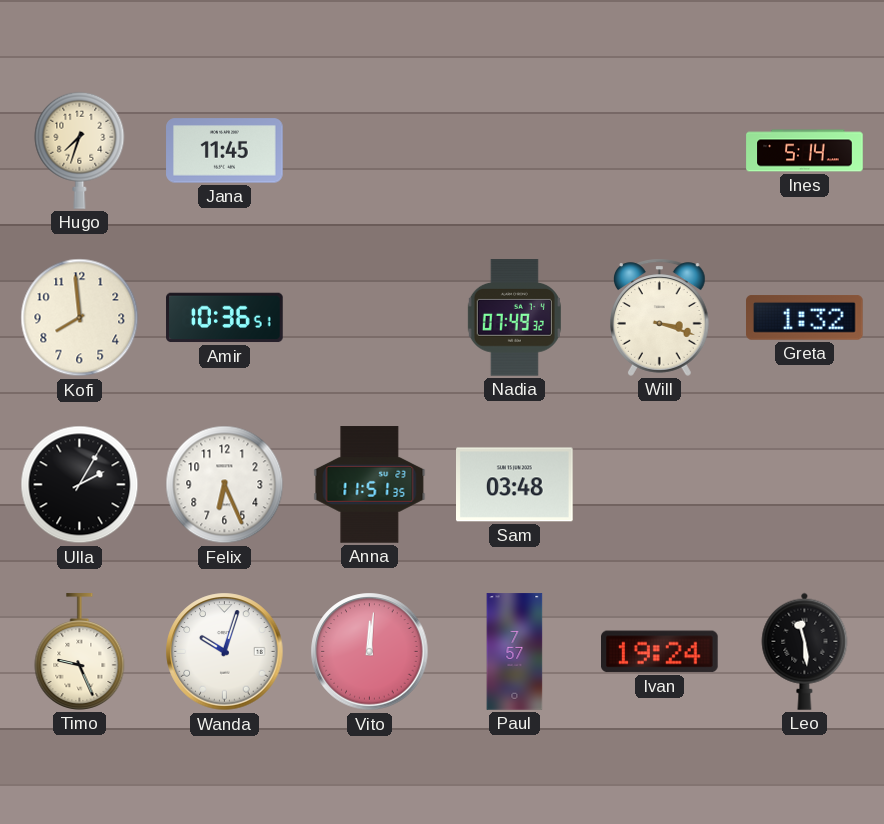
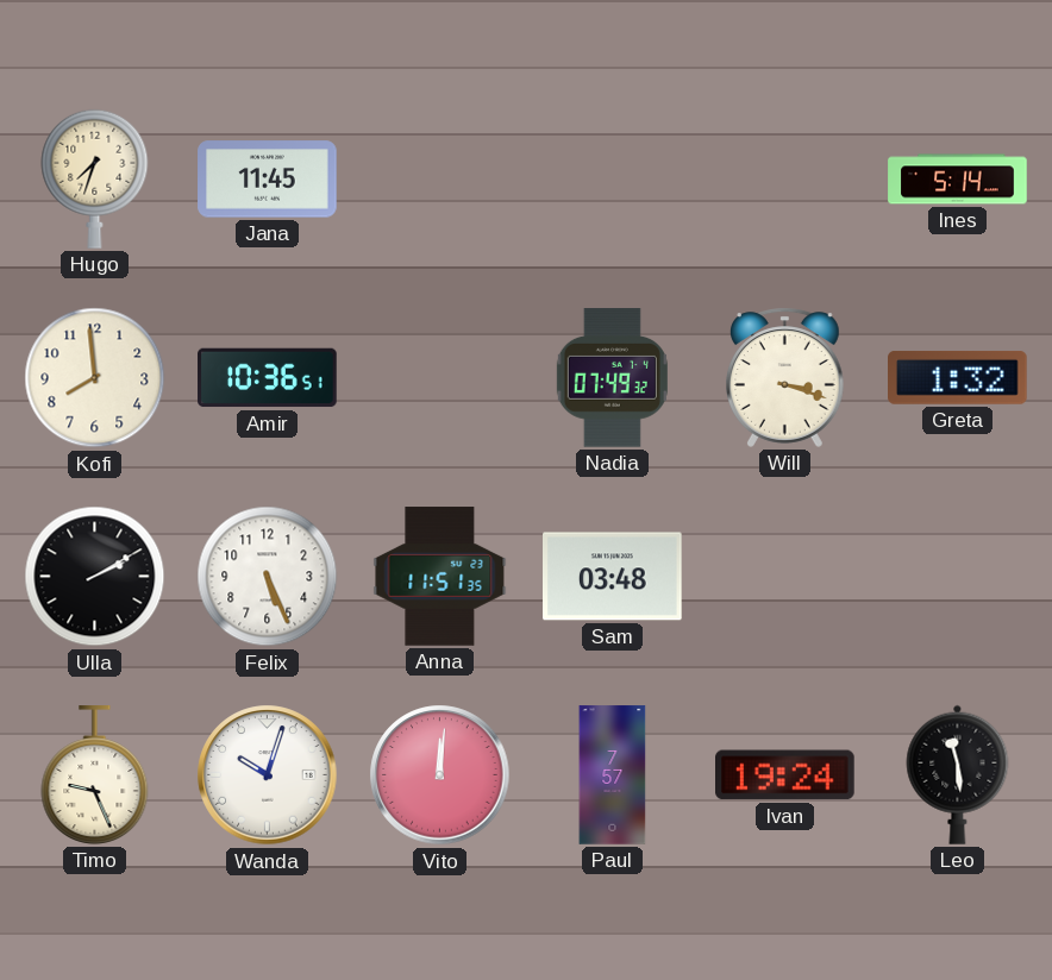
Ulla: 2:05 -> 2:10
Felix: 6:26 -> 5:26
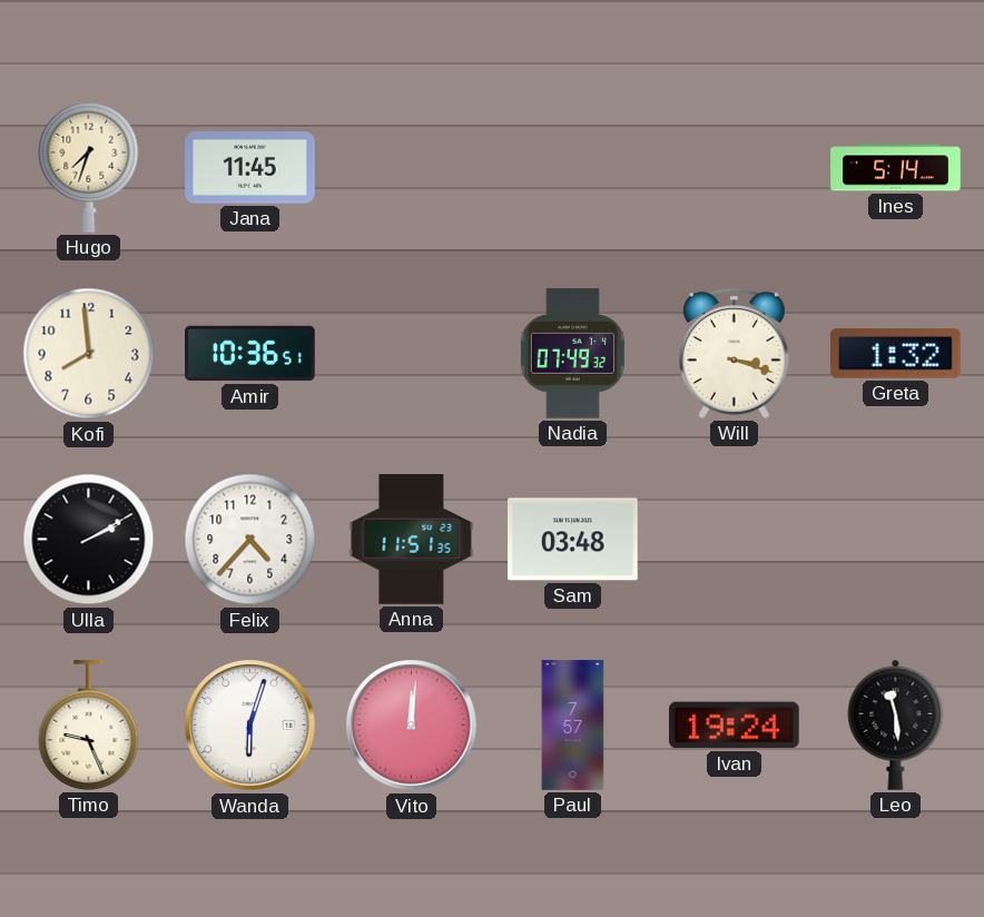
Felix: 5:26 -> 4:37
Wanda: 10:03 -> 6:03
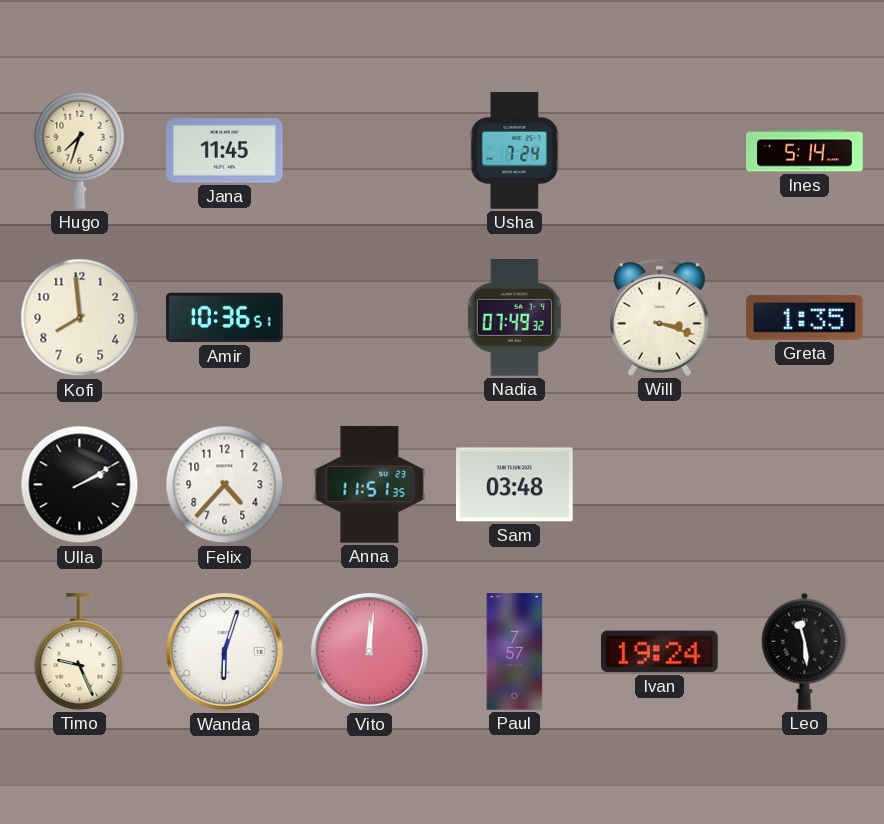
Usha: none -> 7:24
Greta: 1:32 -> 1:35
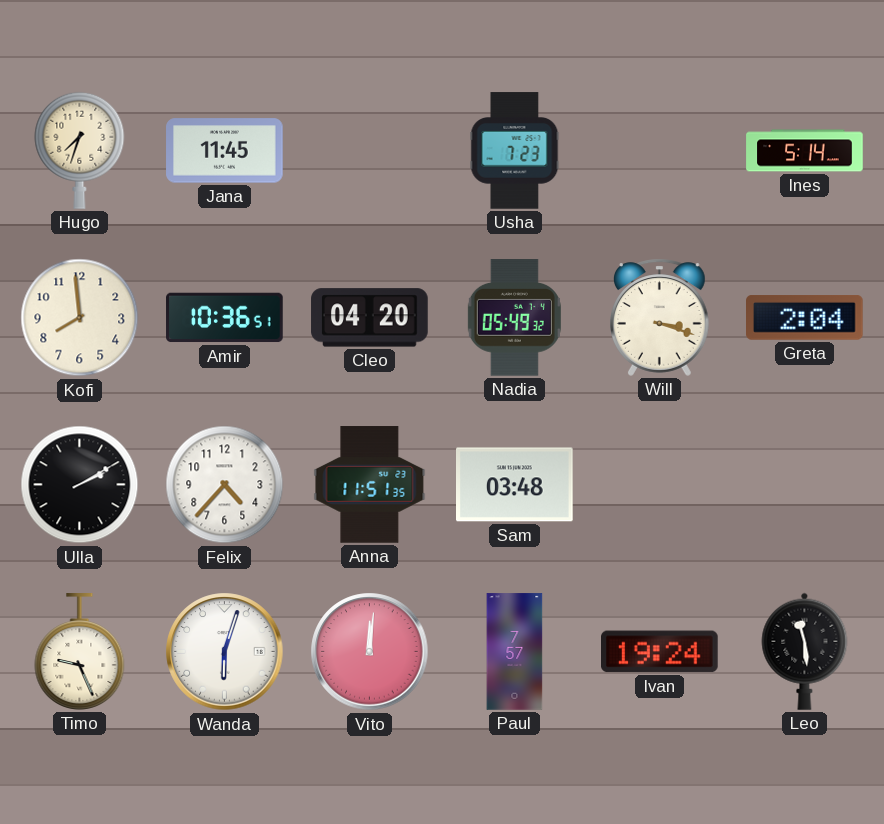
Usha: 7:24 -> 7:23
Cleo: none -> 04:20
Nadia: 07:49 -> 05:49
Greta: 1:35 -> 2:04
